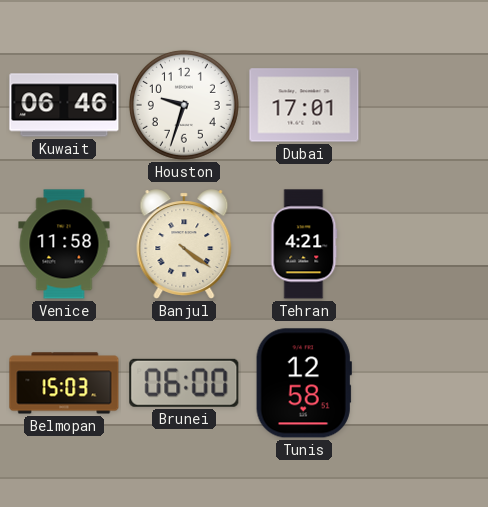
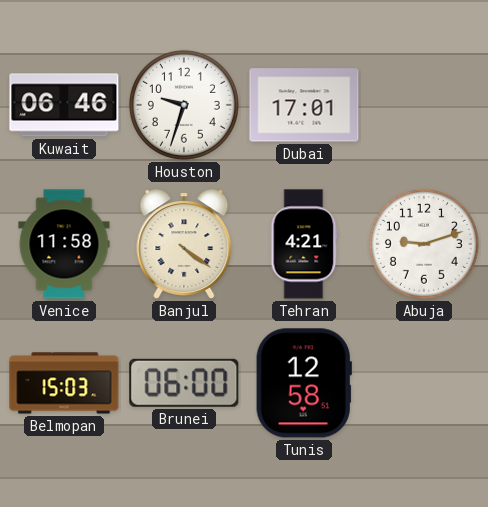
Abuja: none -> 9:12
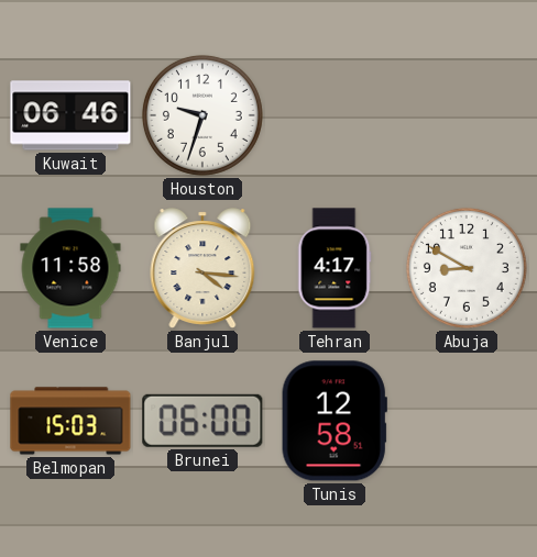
Dubai: 17:01 -> none
Banjul: 4:21 -> 4:16
Tehran: 4:21 -> 4:17
Abuja: 9:12 -> 8:50
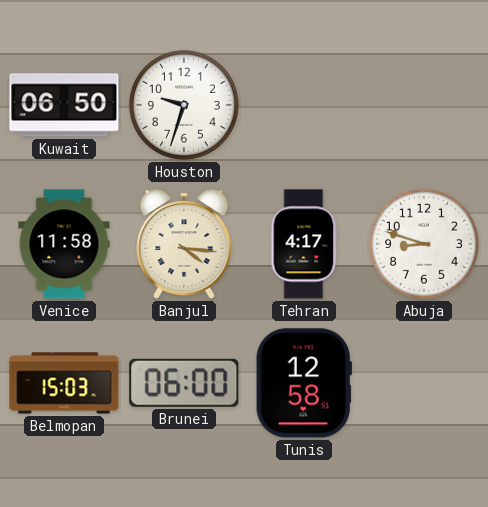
Kuwait: 06:46 -> 06:50
Abuja: 8:50 -> 8:48
